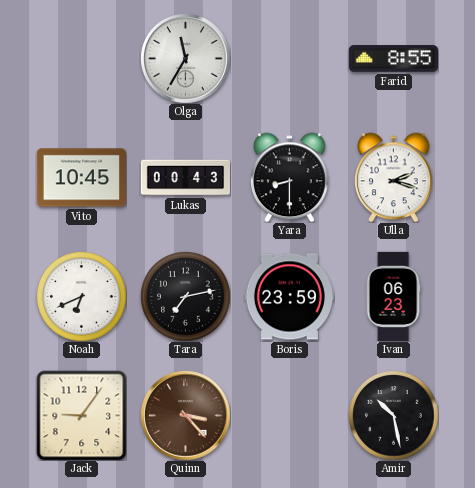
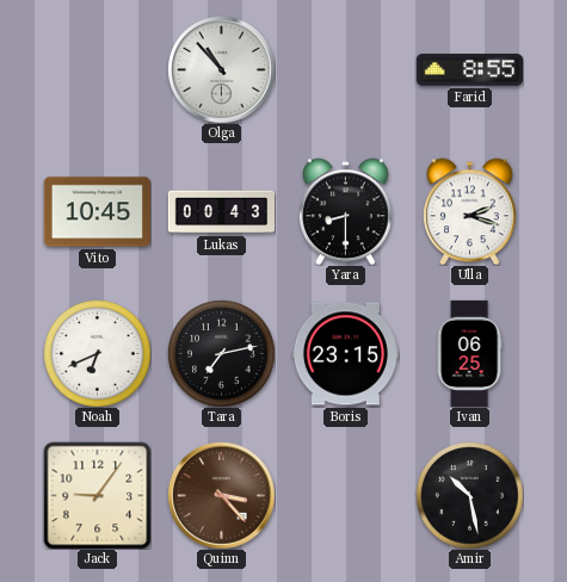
Olga: 11:35 -> 10:53
Boris: 23:59 -> 23:15
Ivan: 06:23 -> 06:25
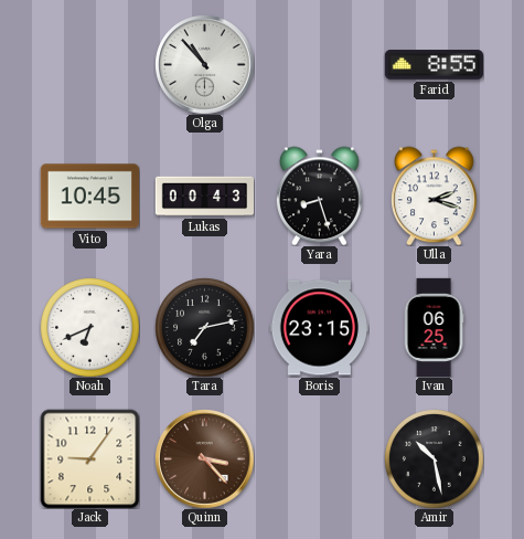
Yara: 8:30 -> 8:27
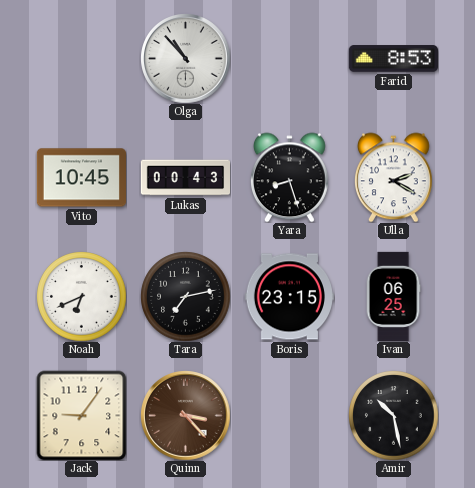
Farid: 8:55 -> 8:53
Ulla: 2:18 -> 2:20
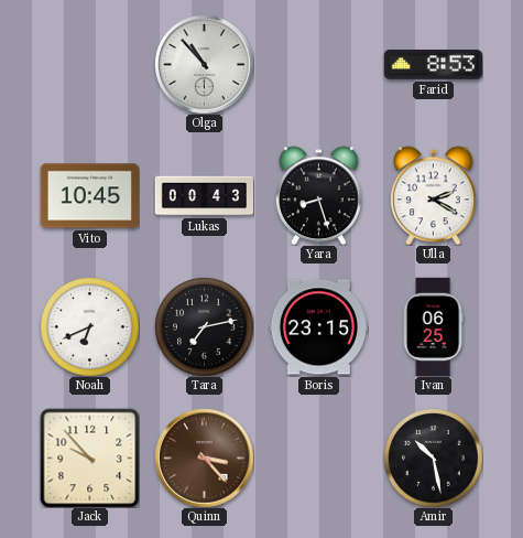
Jack: 9:06 -> 9:53
